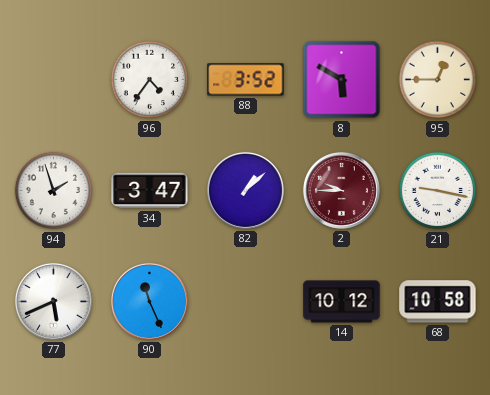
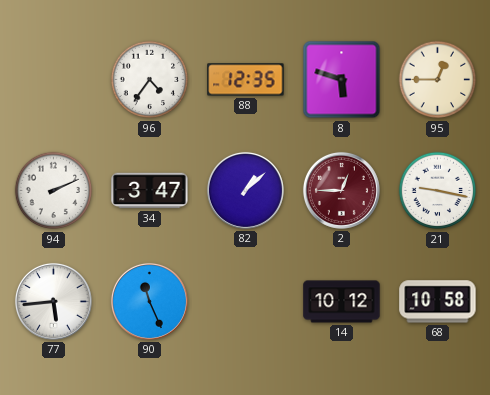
88: 3:52 -> 12:35
8: 5:50 -> 5:48
94: 1:57 -> 2:11
2: 9:45 -> 12:45
77: 5:41 -> 5:44
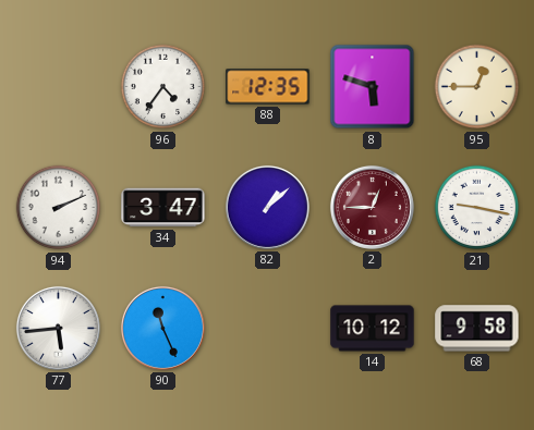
68: 10:58 -> 9:58
